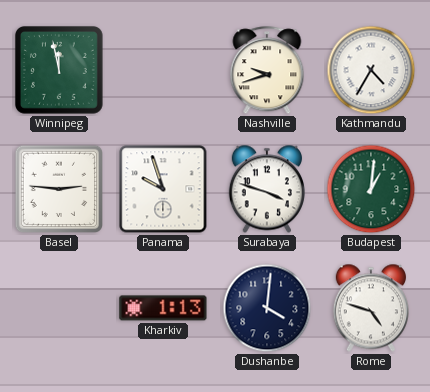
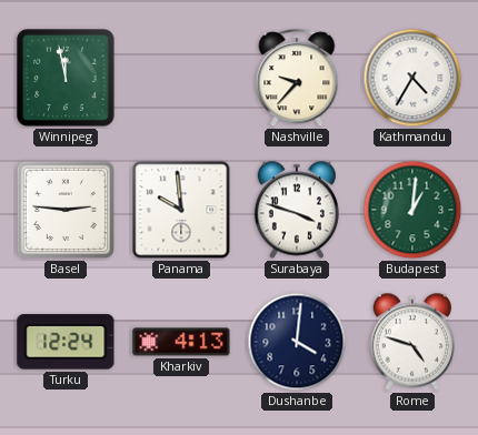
Nashville: 9:42 -> 9:37
Panama: 9:57 -> 9:59
Turku: none -> 12:24
Kharkiv: 1:13 -> 4:13
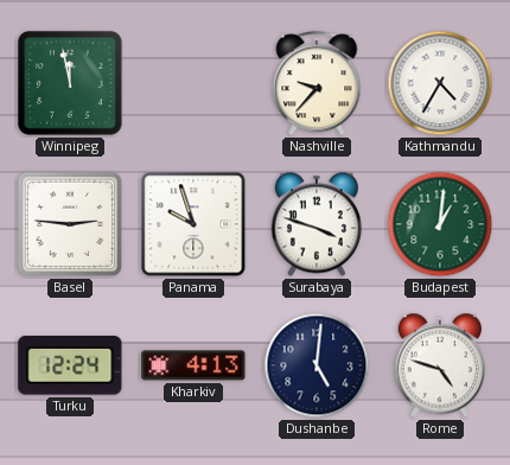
Panama: 9:59 -> 9:57
Dushanbe: 4:01 -> 5:01
